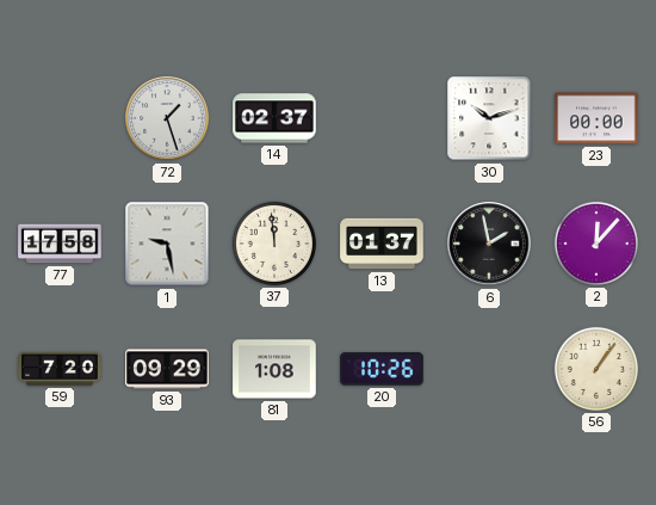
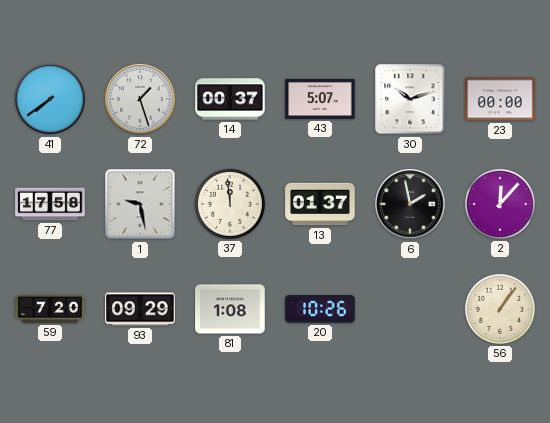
41: none -> 7:39
14: 02:37 -> 00:37
43: none -> 5:07
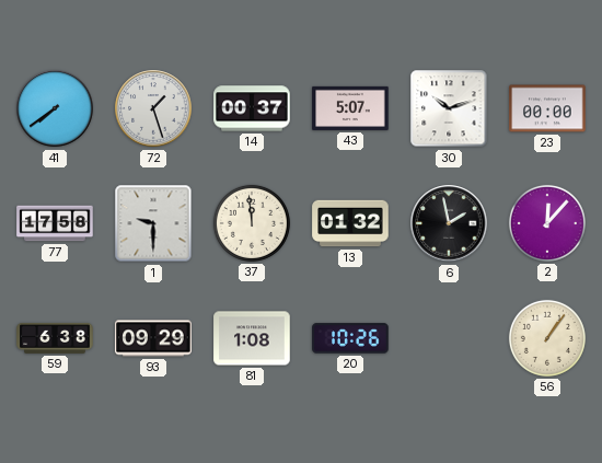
1: 9:28 -> 9:30
13: 01:37 -> 01:32
59: 7:20 -> 6:38
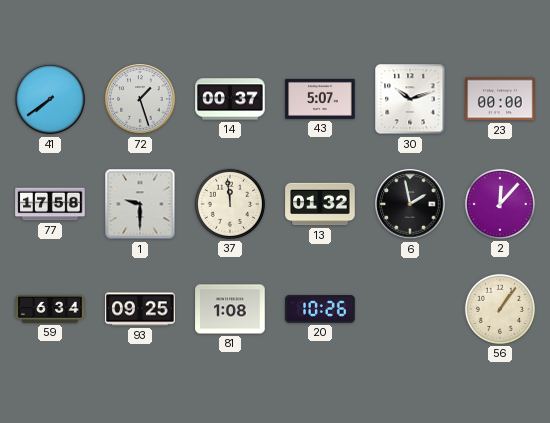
59: 6:38 -> 6:34
93: 09:29 -> 09:25
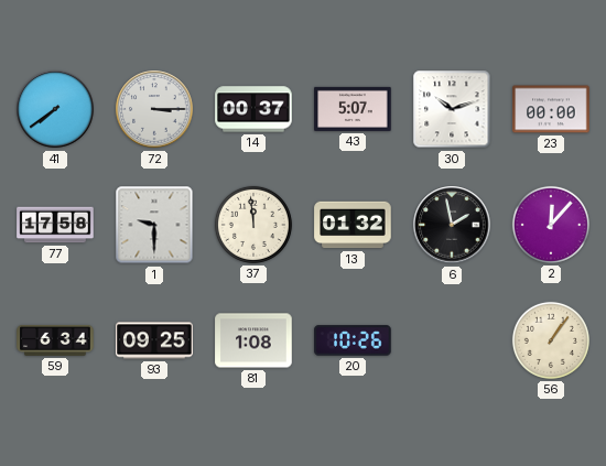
72: 1:27 -> 3:15
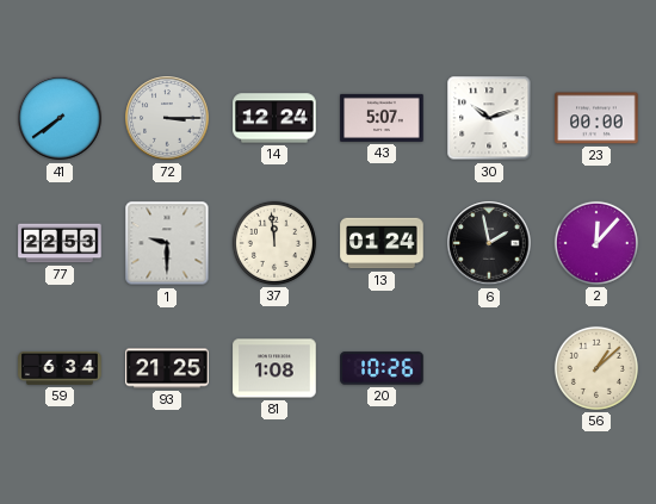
14: 00:37 -> 12:24
77: 17:58 -> 22:53
13: 01:32 -> 01:24
93: 09:25 -> 21:25
56: 1:06 -> 1:08
